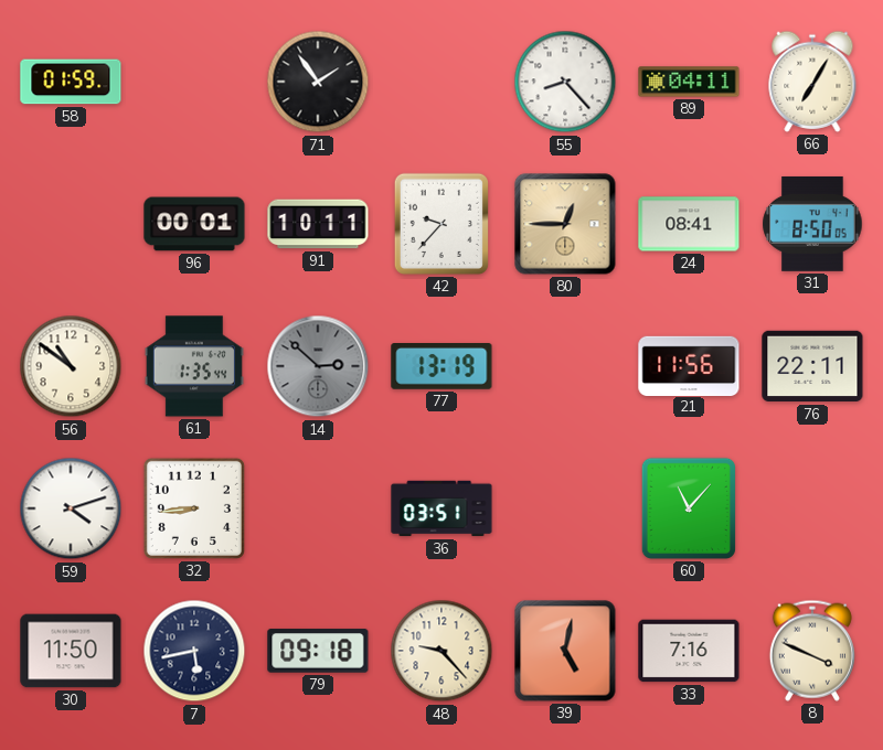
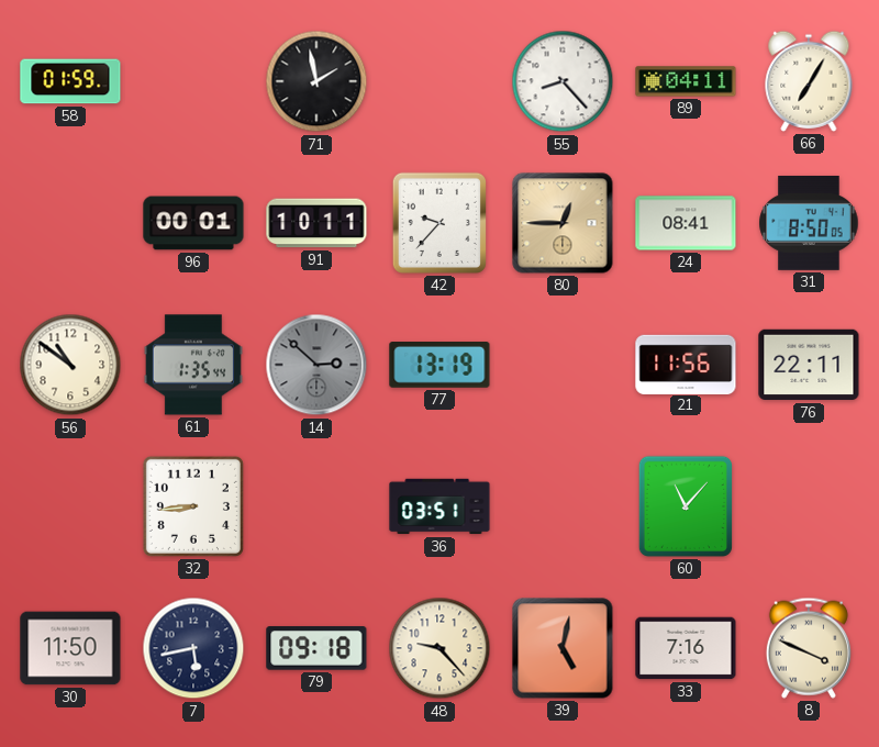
71: 1:54 -> 1:58
59: 4:12 -> none
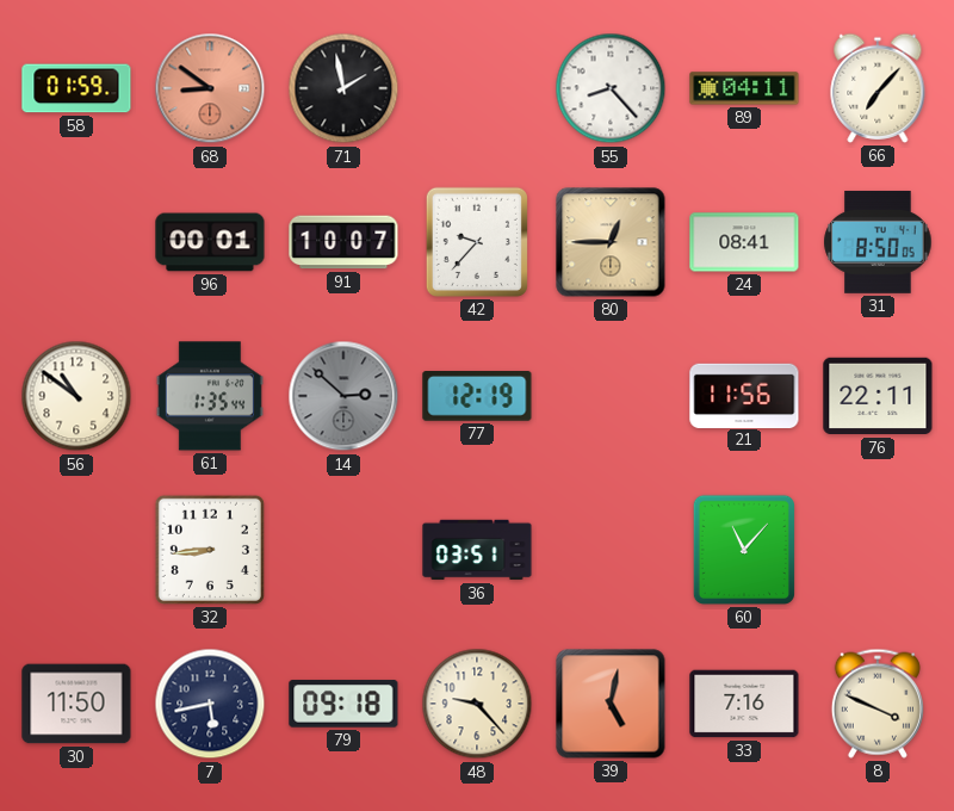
68: none -> 8:51
66: 7:05 -> 7:07
91: 10:11 -> 10:07
77: 13:19 -> 12:19
